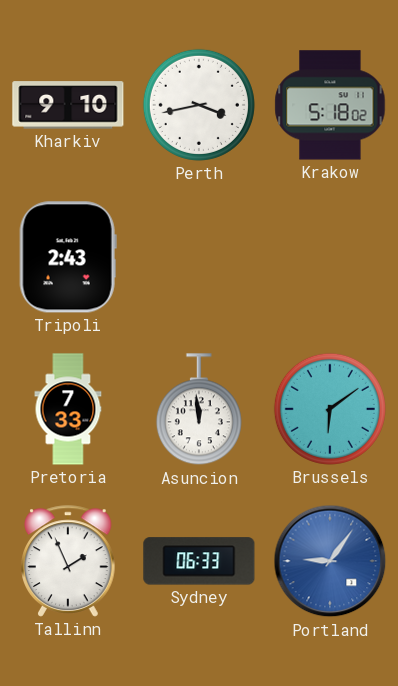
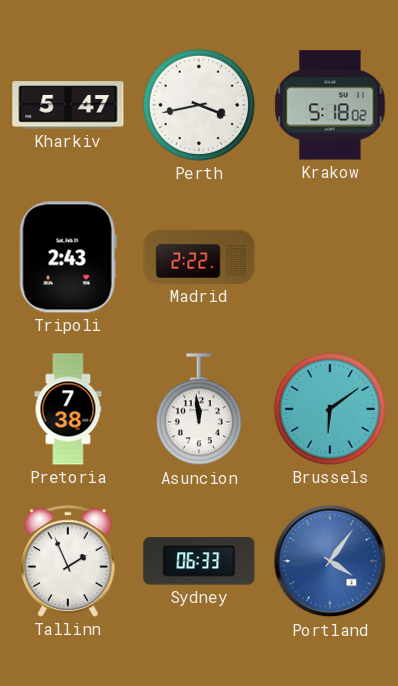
Kharkiv: 9:10 -> 5:47
Madrid: none -> 2:22
Pretoria: 7:33 -> 7:38
Portland: 9:06 -> 4:06
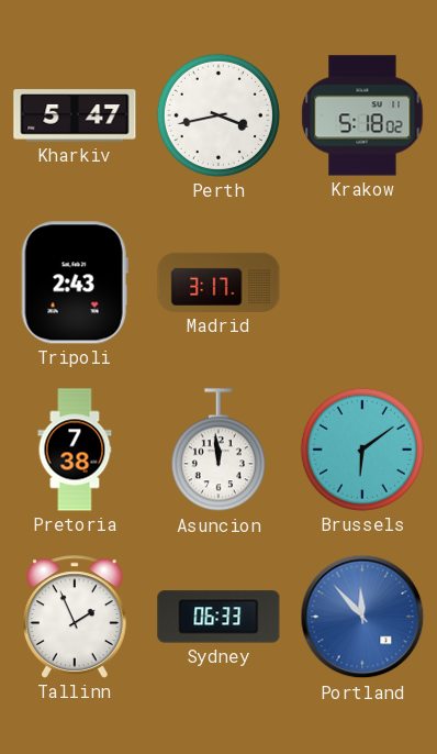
Madrid: 2:22 -> 3:17
Portland: 4:06 -> 11:53
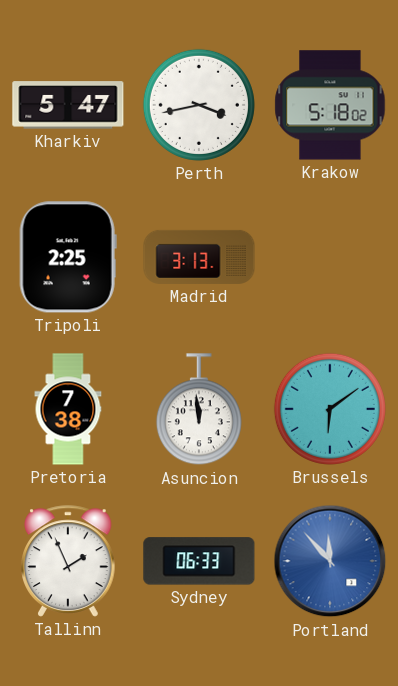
Tripoli: 2:43 -> 2:25
Madrid: 3:17 -> 3:13
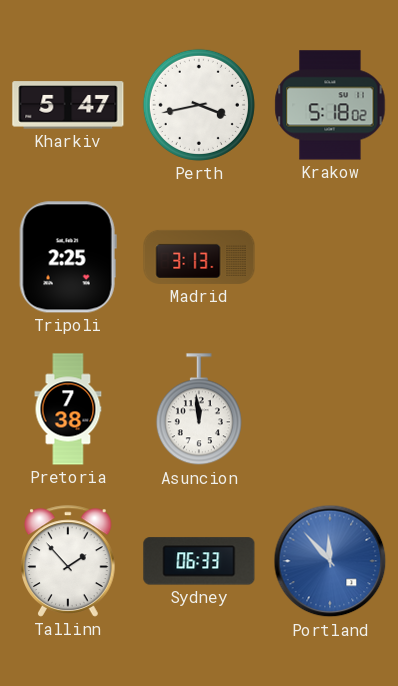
Brussels: 6:09 -> none
Tallinn: 1:56 -> 1:53
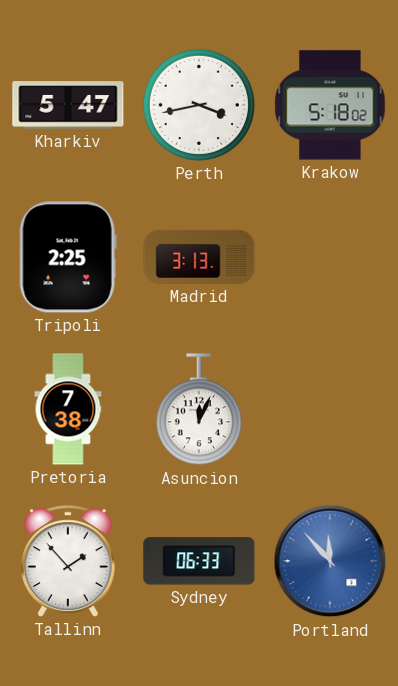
Asuncion: 11:59 -> 12:04
